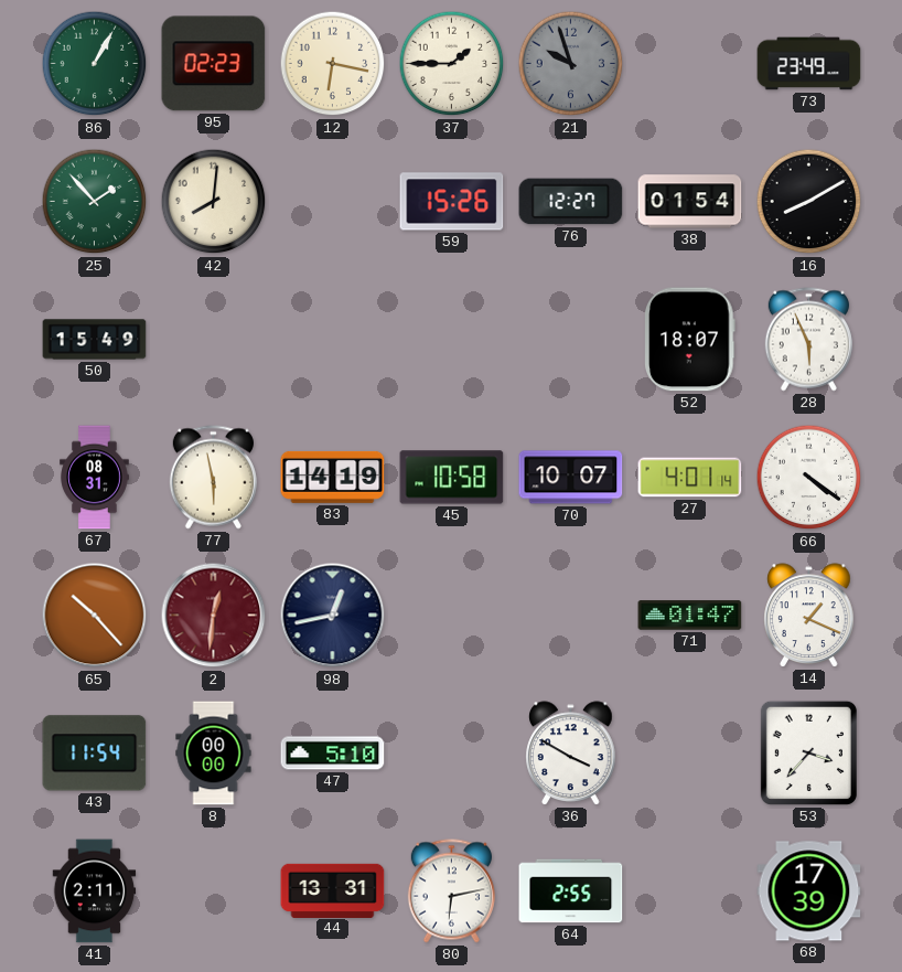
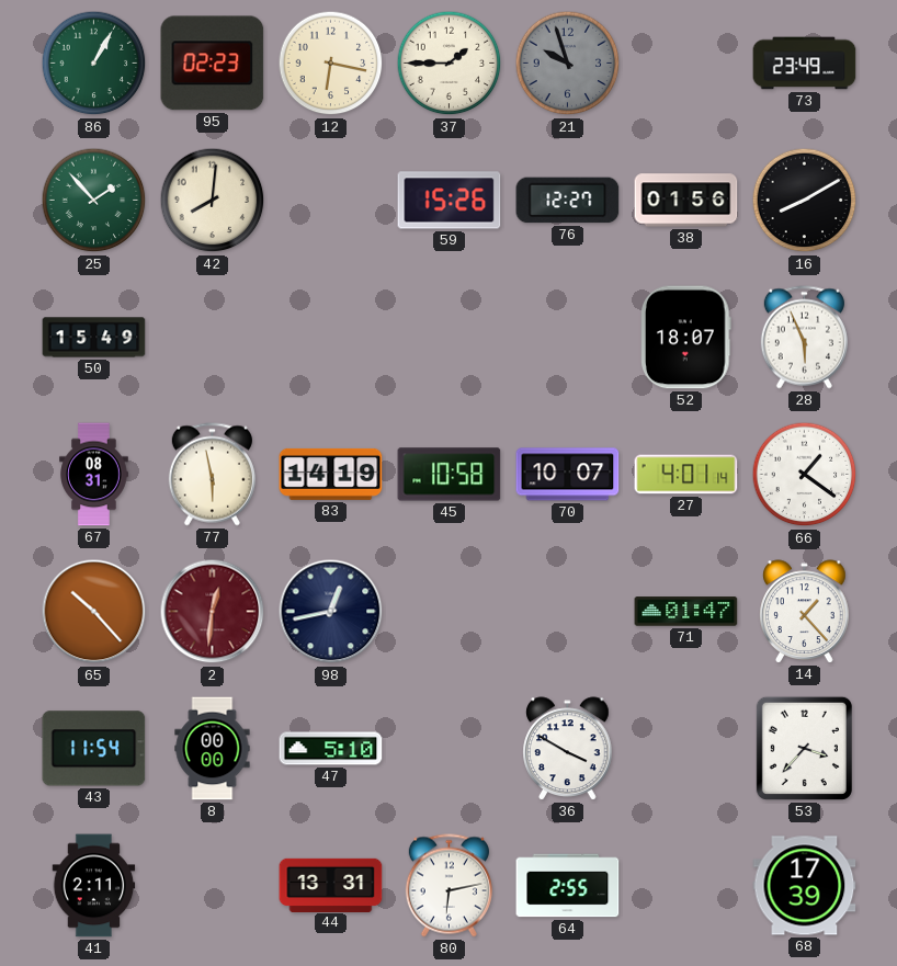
38: 01:54 -> 01:56
66: 4:21 -> 1:21
14: 1:19 -> 1:23
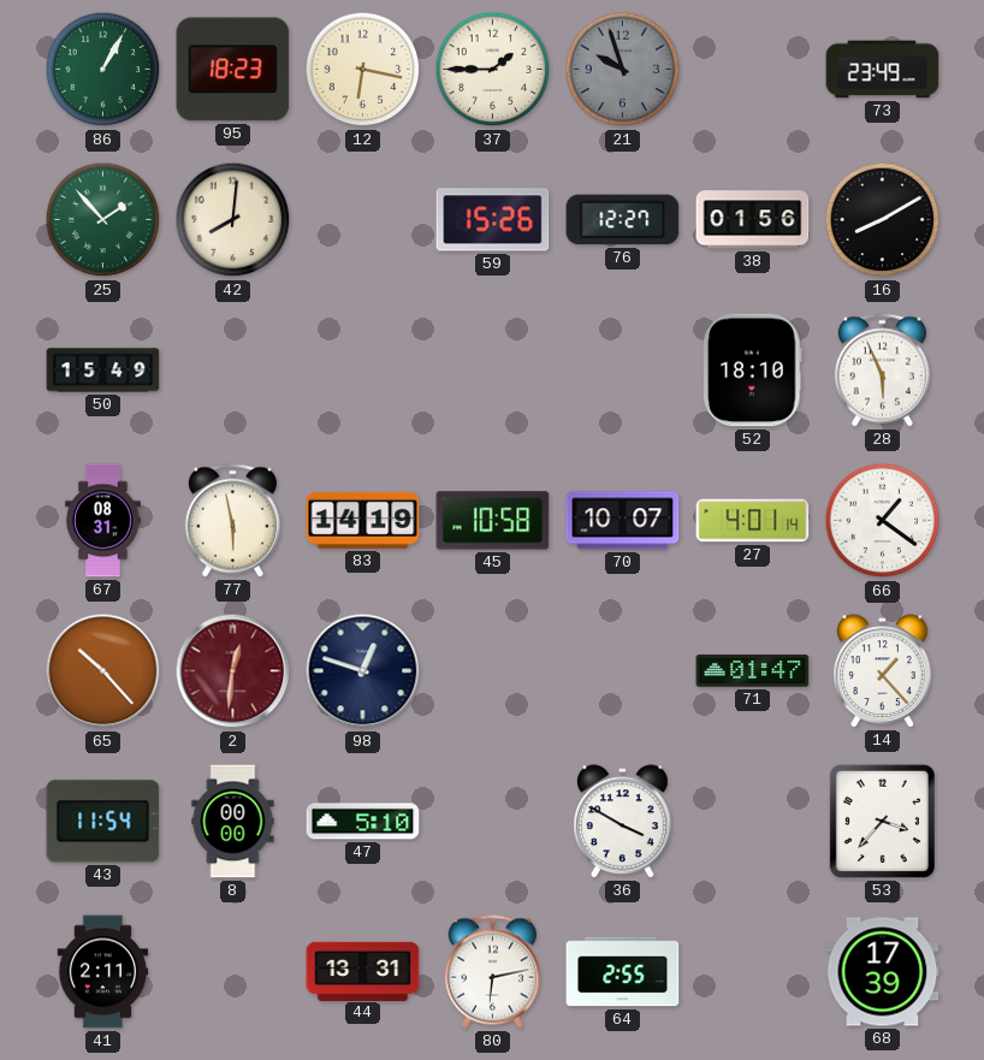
95: 02:23 -> 18:23
52: 18:07 -> 18:10
98: 12:43 -> 12:48
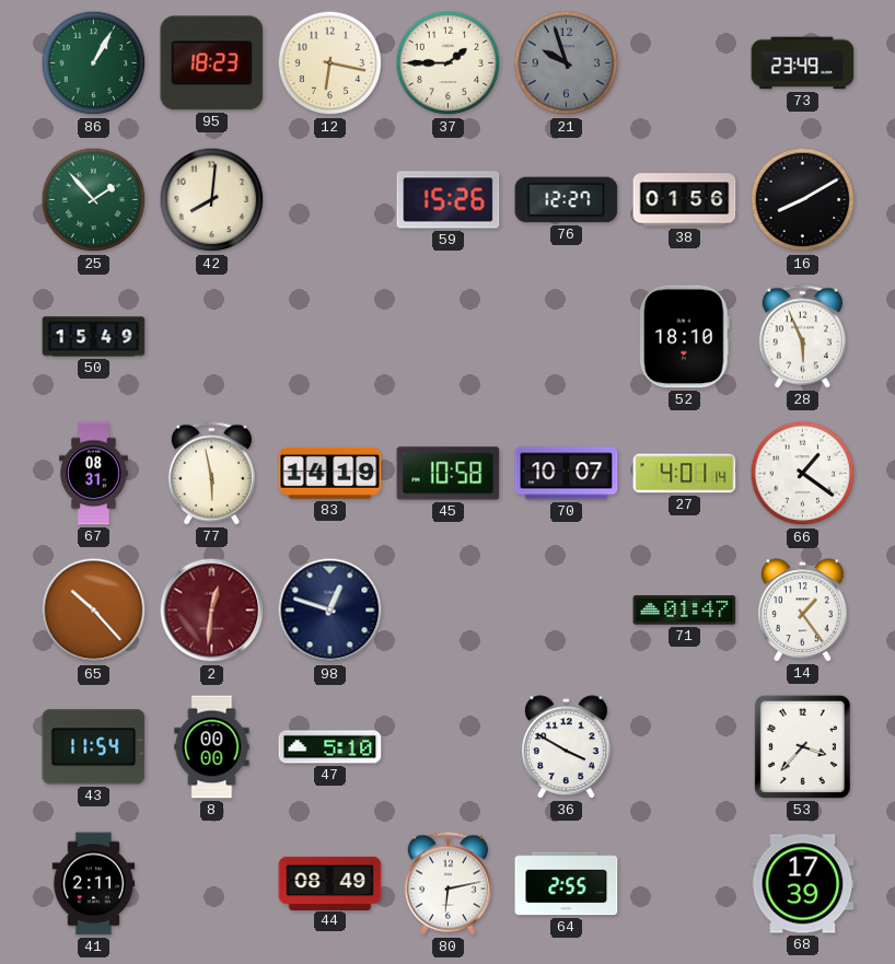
14: 1:23 -> 1:24
44: 13:31 -> 08:49
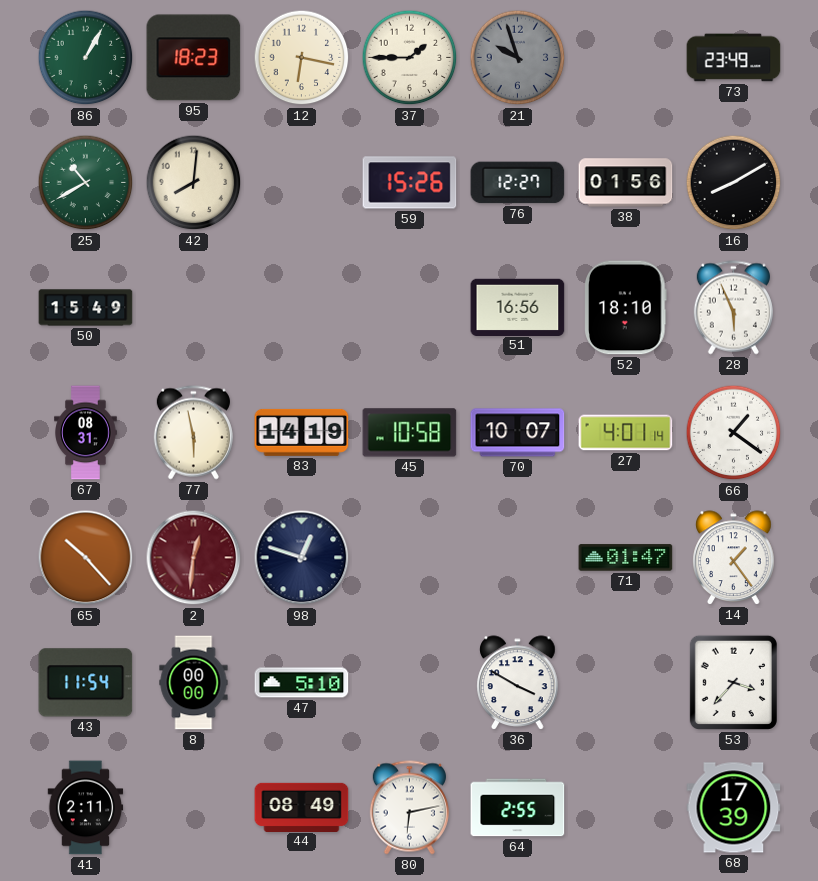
25: 1:53 -> 10:40
51: none -> 16:56
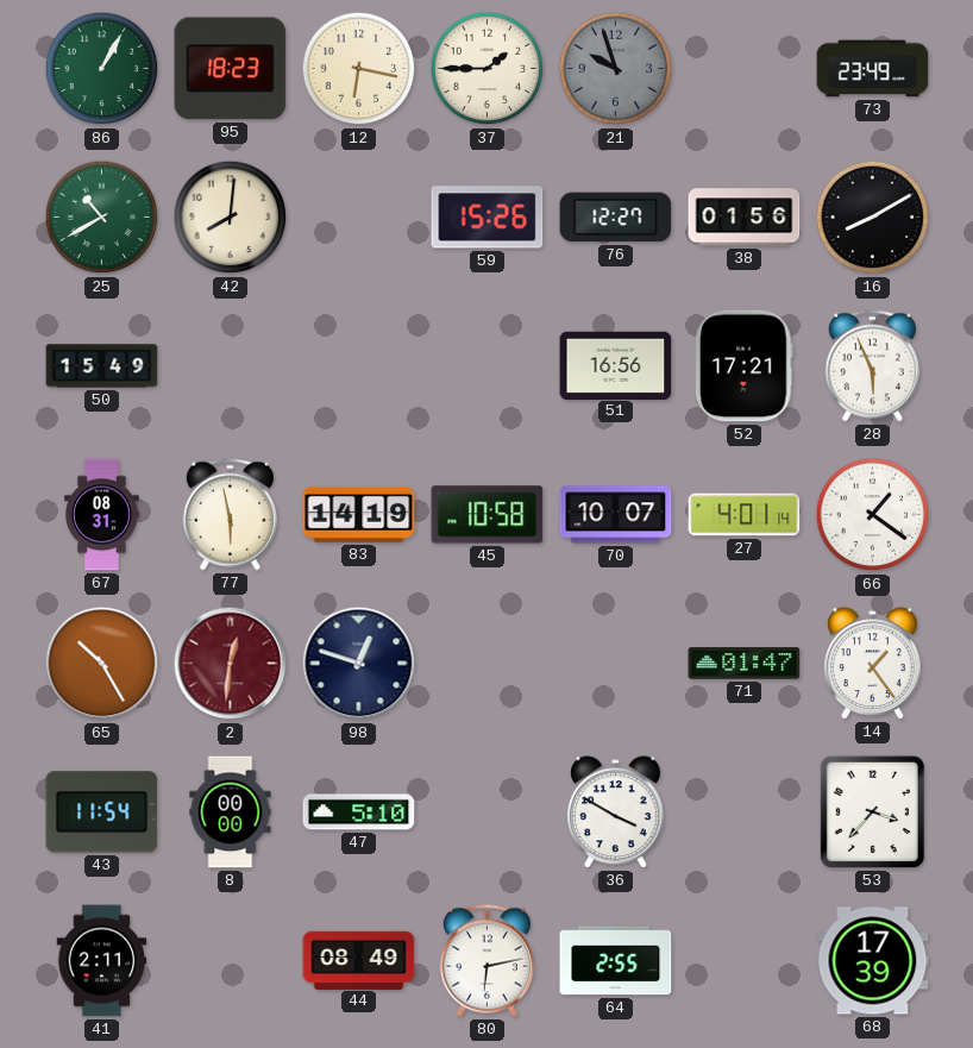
52: 18:10 -> 17:21
65: 10:23 -> 10:25
